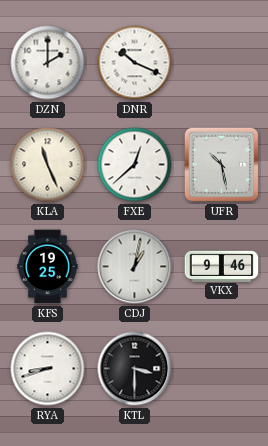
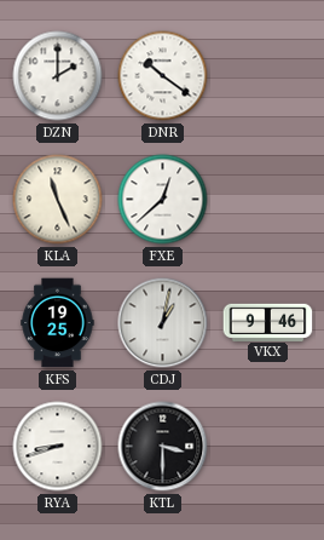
DNR: 10:19 -> 10:21
UFR: 10:28 -> none
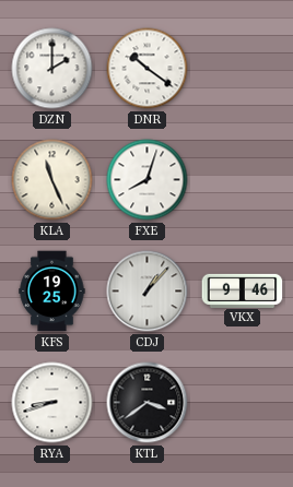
FXE: 12:38 -> 8:03
CDJ: 1:02 -> 1:07
KTL: 3:30 -> 3:39
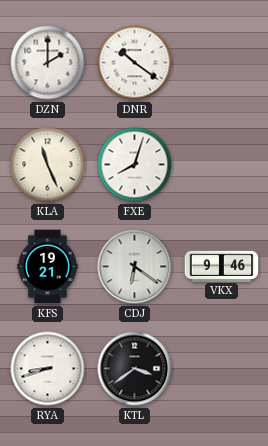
KFS: 19:25 -> 19:21
CDJ: 1:07 -> 6:21
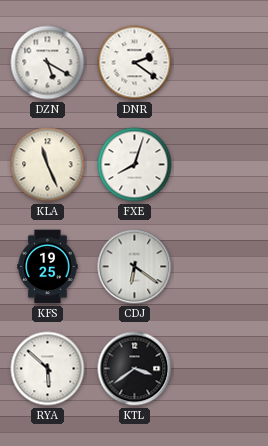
DZN: 2:00 -> 5:20
DNR: 10:21 -> 2:21
KFS: 19:21 -> 19:25
VKX: 9:46 -> none
RYA: 8:42 -> 5:52
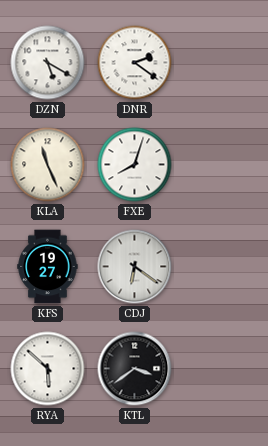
KFS: 19:25 -> 19:27
